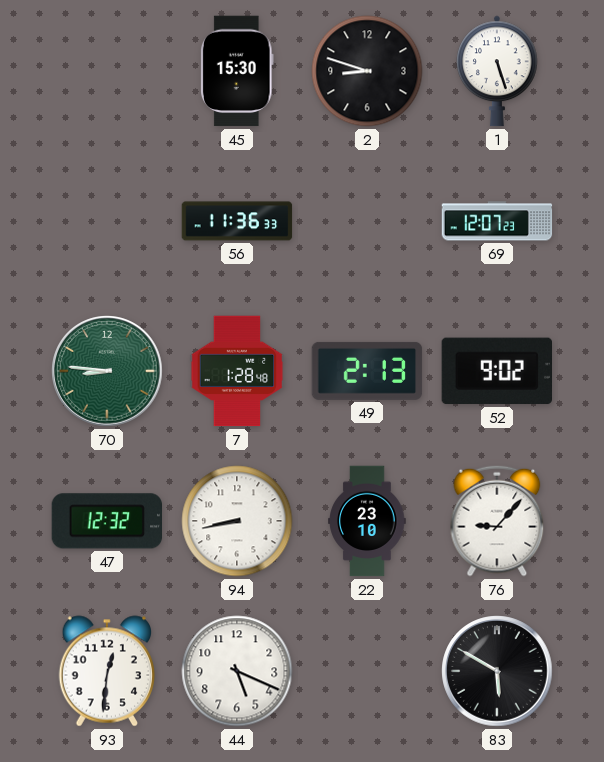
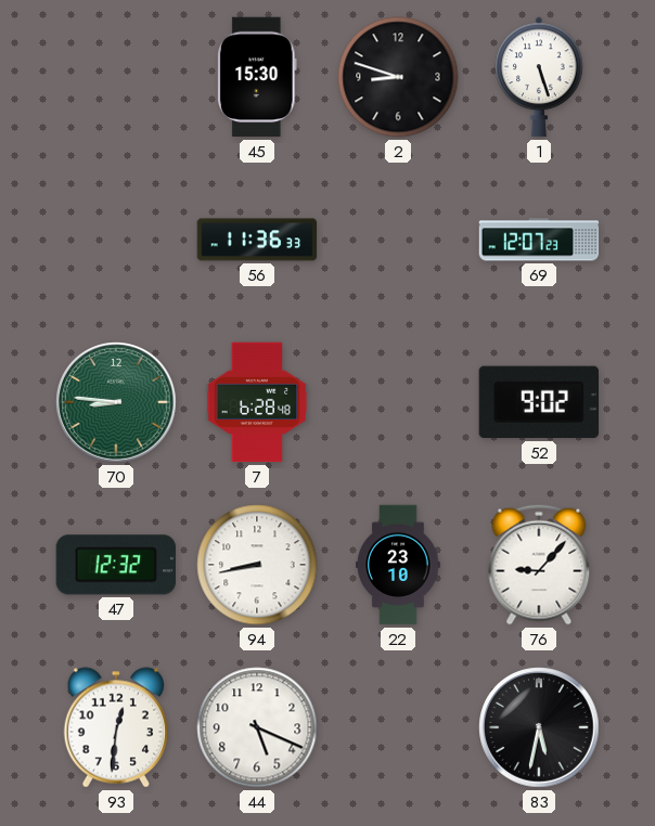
7: 1:28 -> 6:28
49: 2:13 -> none
83: 5:50 -> 5:32
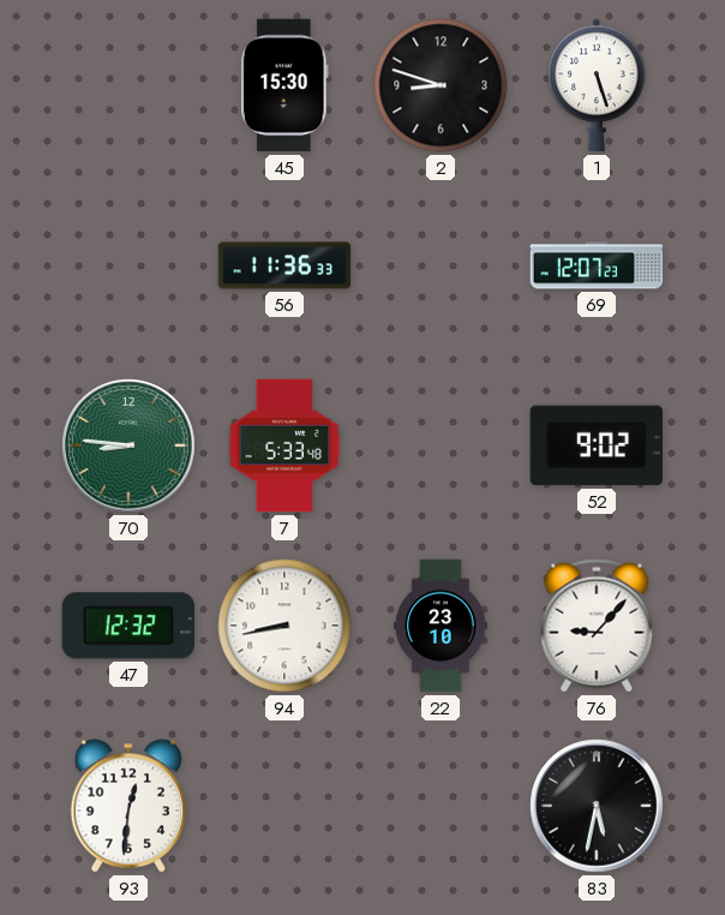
7: 6:28 -> 5:33
44: 5:19 -> none
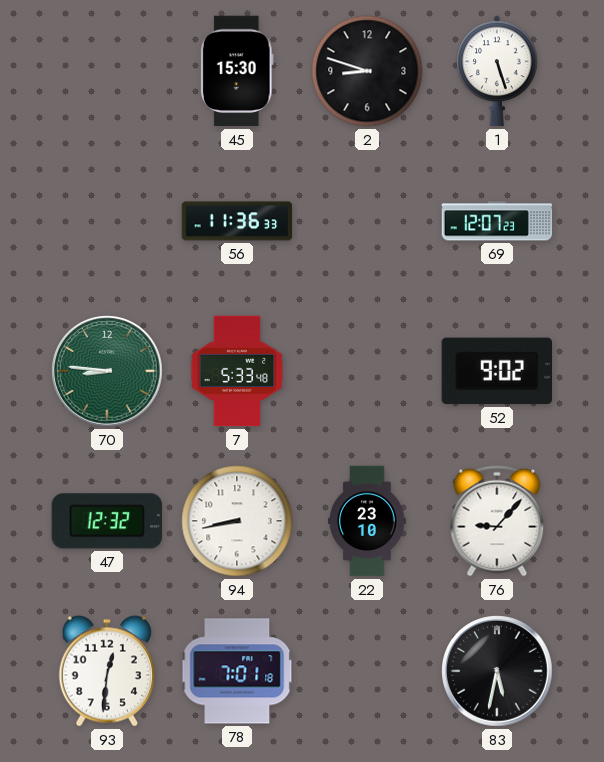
78: none -> 7:01
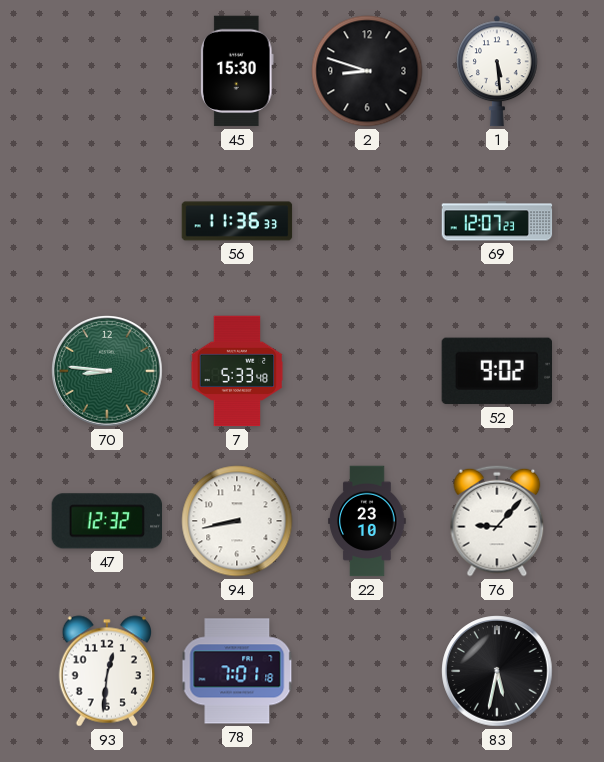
1: 5:27 -> 5:29
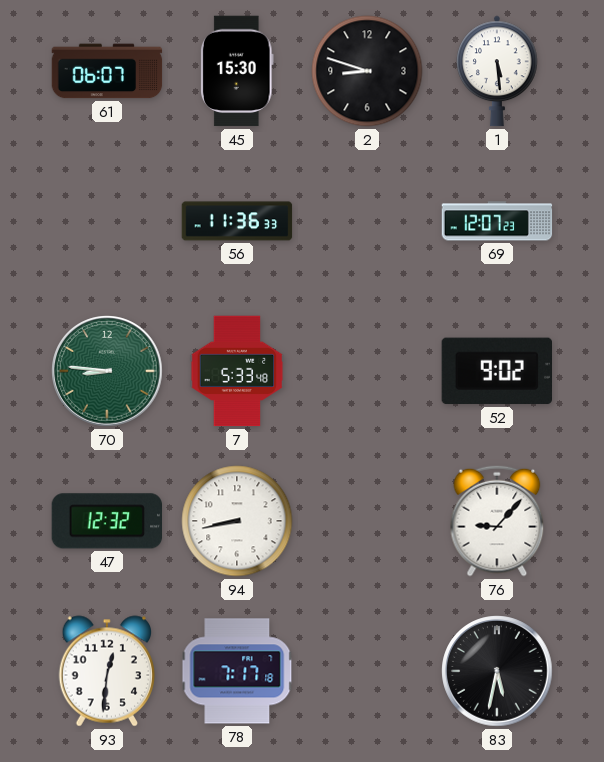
61: none -> 06:07
22: 23:10 -> none
78: 7:01 -> 7:17
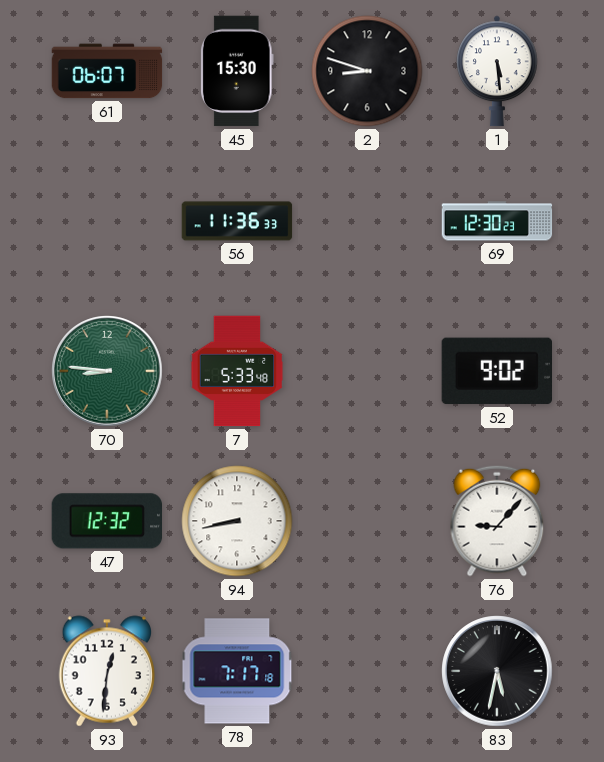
69: 12:07 -> 12:30
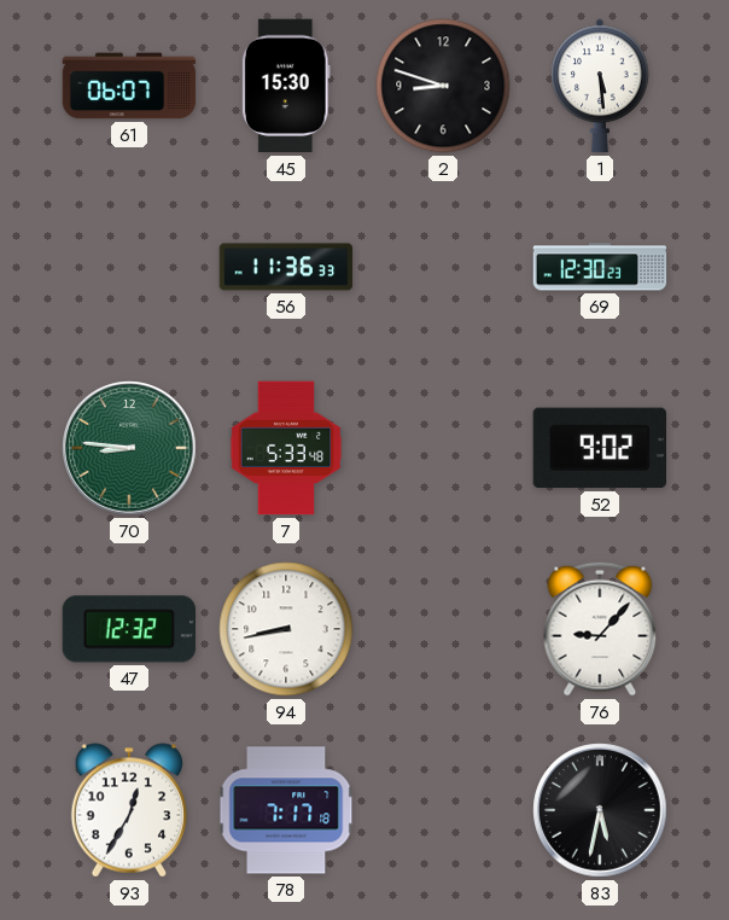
93: 12:31 -> 12:35
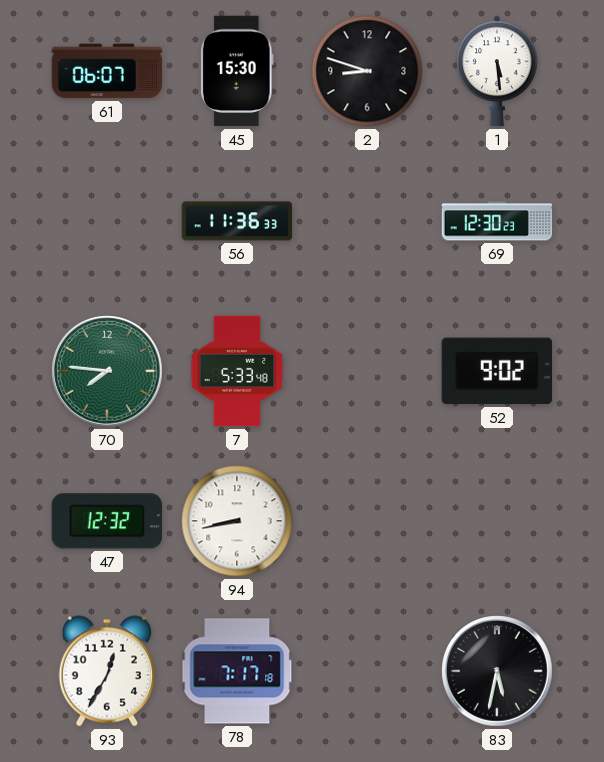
70: 8:46 -> 7:46
76: 9:07 -> none
